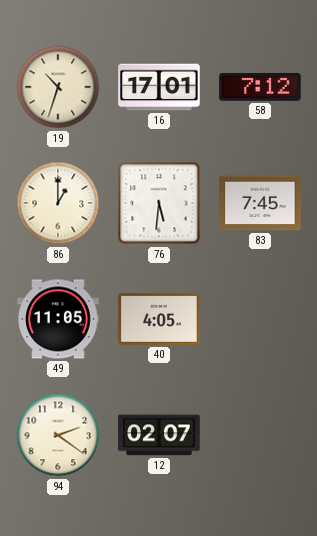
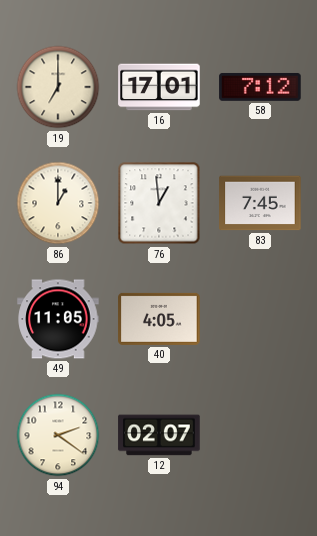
19: 10:33 -> 7:00
76: 5:31 -> 12:59
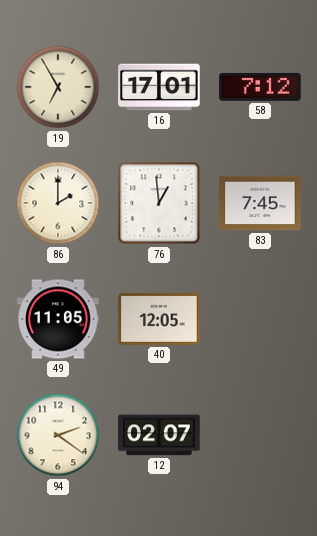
19: 7:00 -> 6:55
86: 1:00 -> 2:00
40: 4:05 -> 12:05
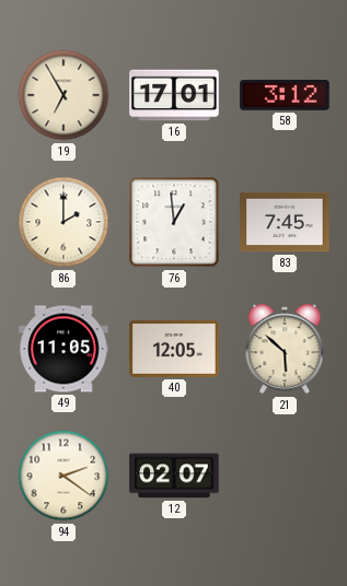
58: 7:12 -> 3:12
21: none -> 5:52
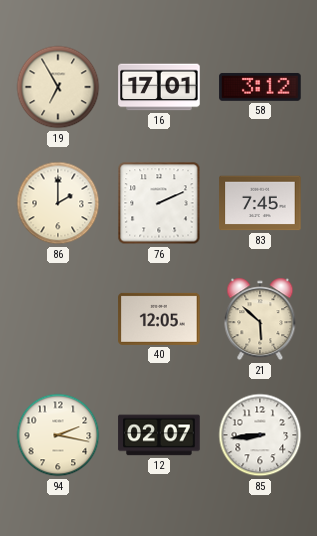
76: 12:59 -> 2:11
49: 11:05 -> none
94: 2:21 -> 2:17
85: none -> 8:44
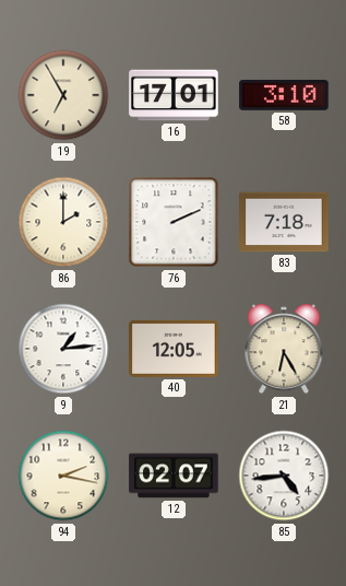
58: 3:12 -> 3:10
83: 7:45 -> 7:18
9: none -> 1:14
21: 5:52 -> 6:25
85: 8:44 -> 4:44
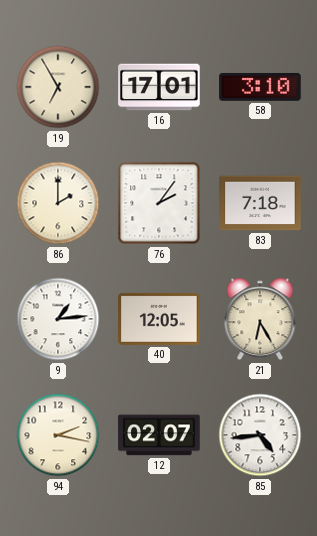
76: 2:11 -> 2:06
